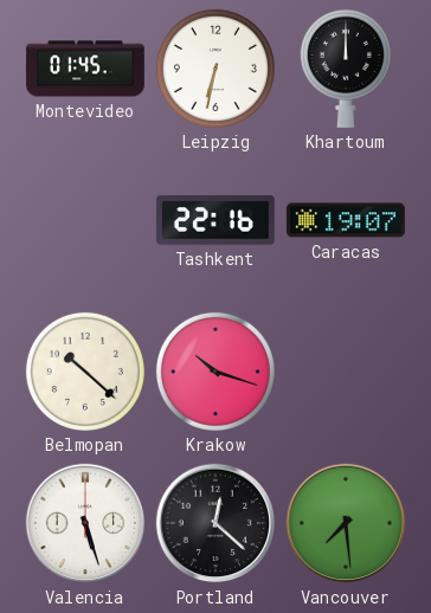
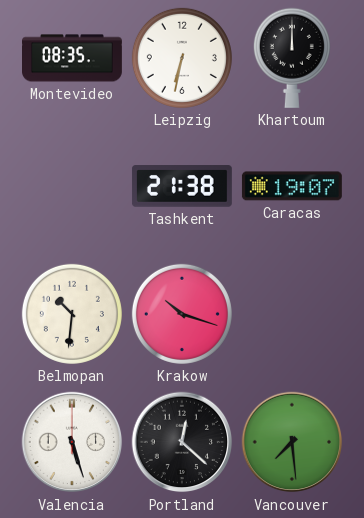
Montevideo: 01:45 -> 08:35
Tashkent: 22:16 -> 21:38
Belmopan: 10:22 -> 10:31
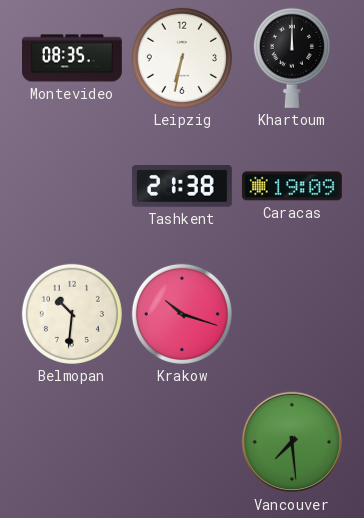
Caracas: 19:07 -> 19:09
Valencia: 5:27 -> none
Portland: 12:22 -> none
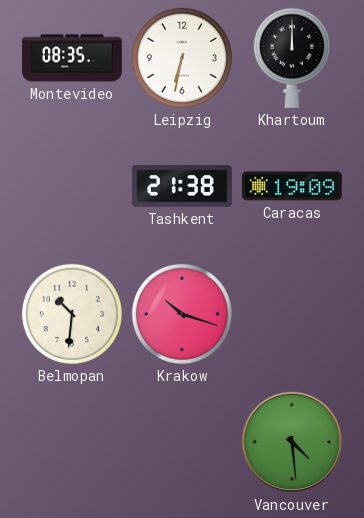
Vancouver: 7:29 -> 4:29
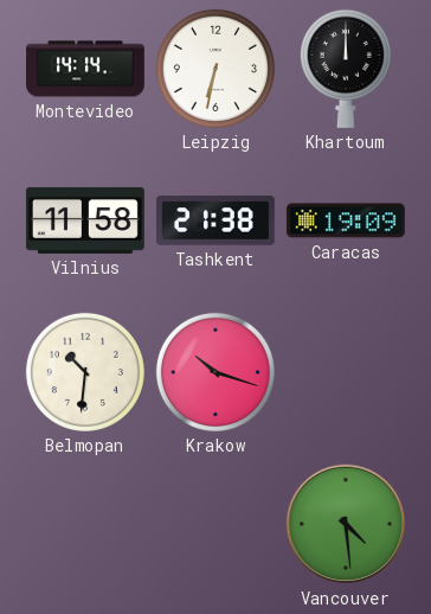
Montevideo: 08:35 -> 14:14
Vilnius: none -> 11:58
